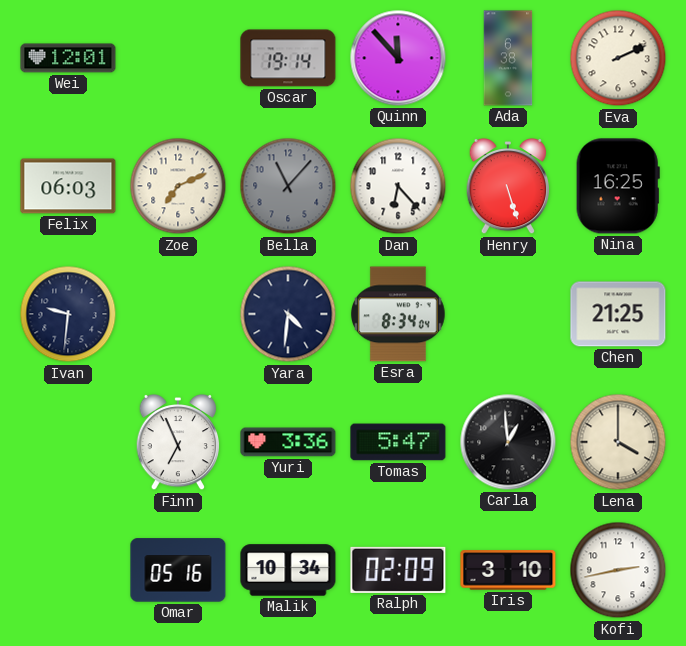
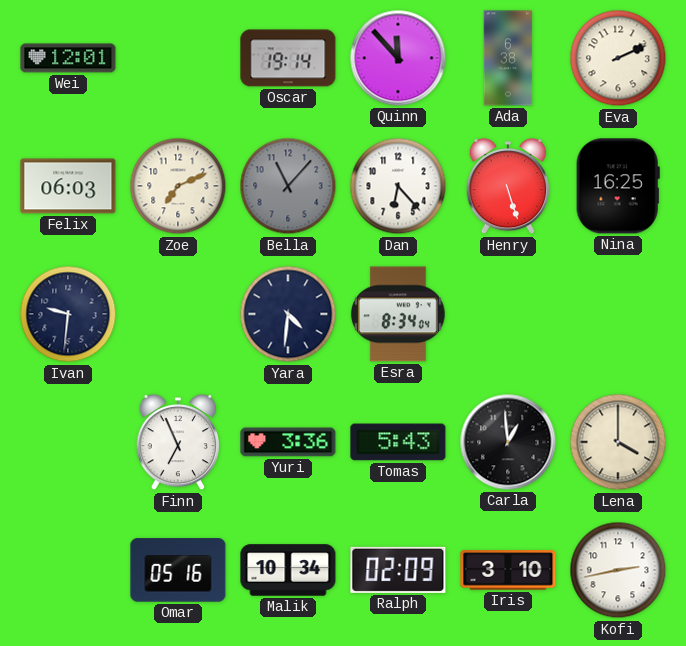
Chen: 21:25 -> none
Tomas: 5:47 -> 5:43
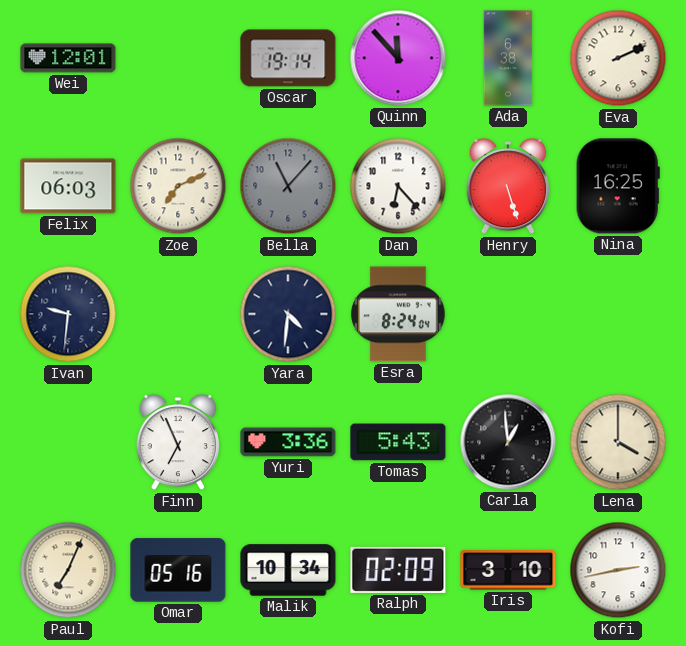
Esra: 8:34 -> 8:24
Paul: none -> 7:04
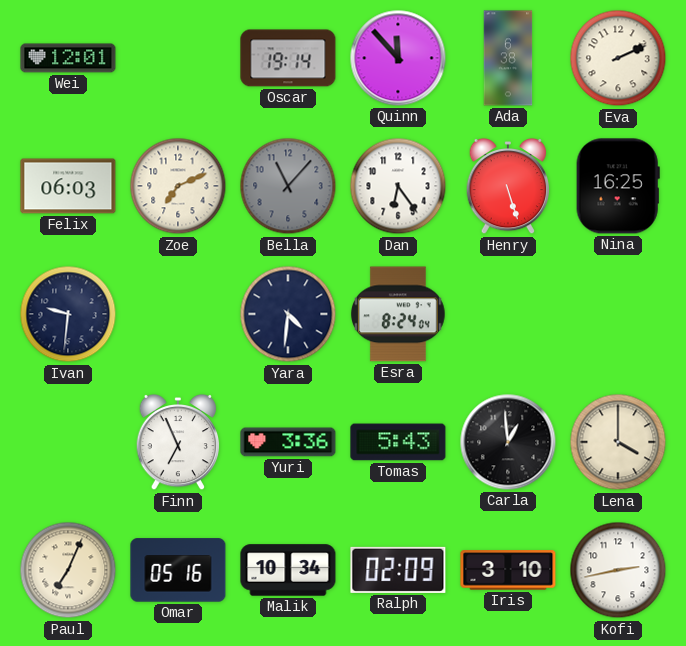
Dan: 6:23 -> 6:24
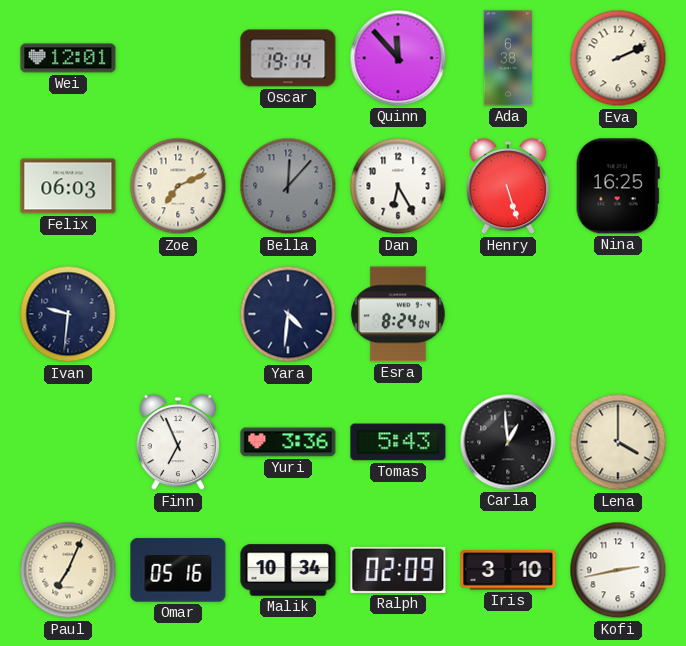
Bella: 11:07 -> 12:07
Dan: 6:24 -> 6:25
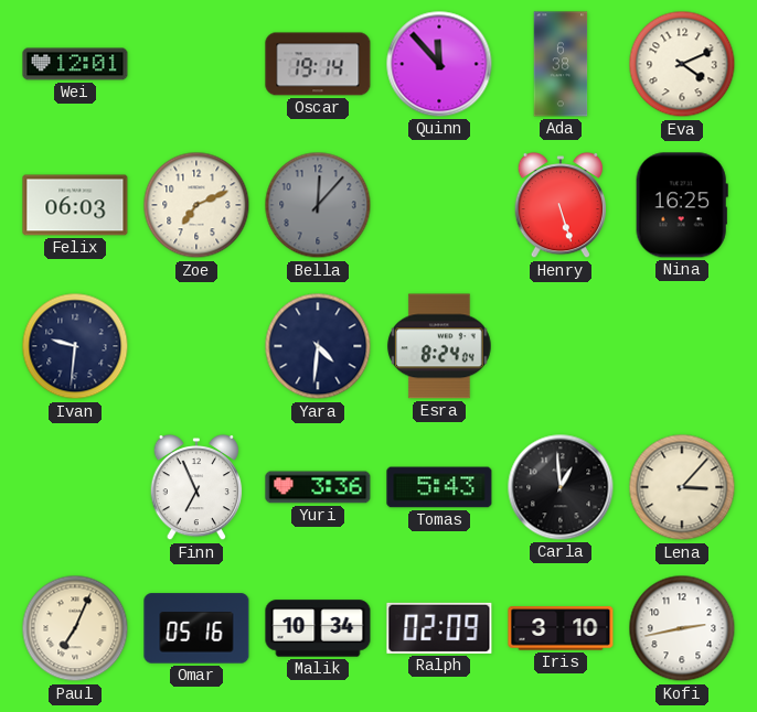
Eva: 2:11 -> 4:11
Dan: 6:25 -> none
Lena: 4:00 -> 3:07
